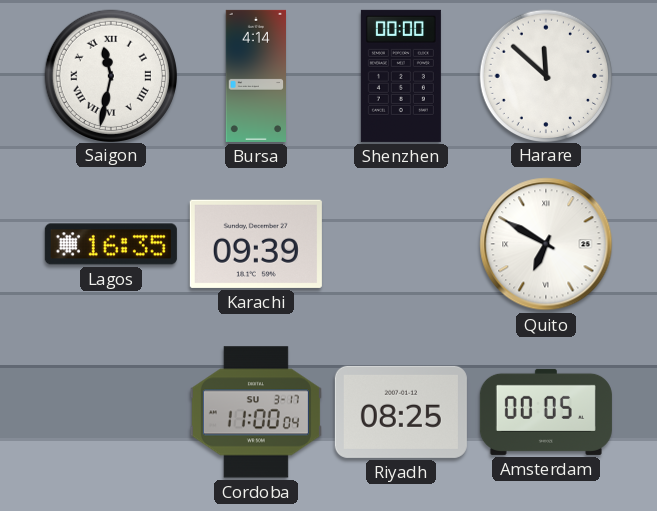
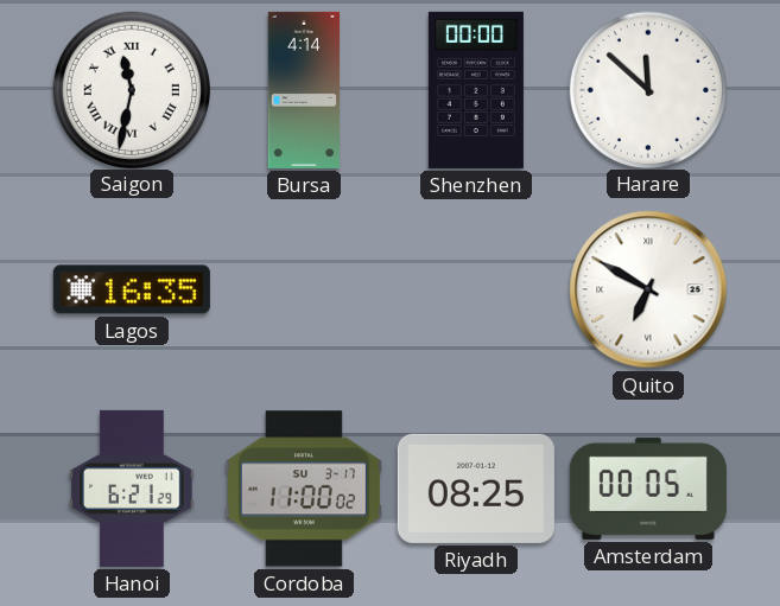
Karachi: 09:39 -> none
Hanoi: none -> 6:21
Cordoba: 11:00:04 -> 11:00:02
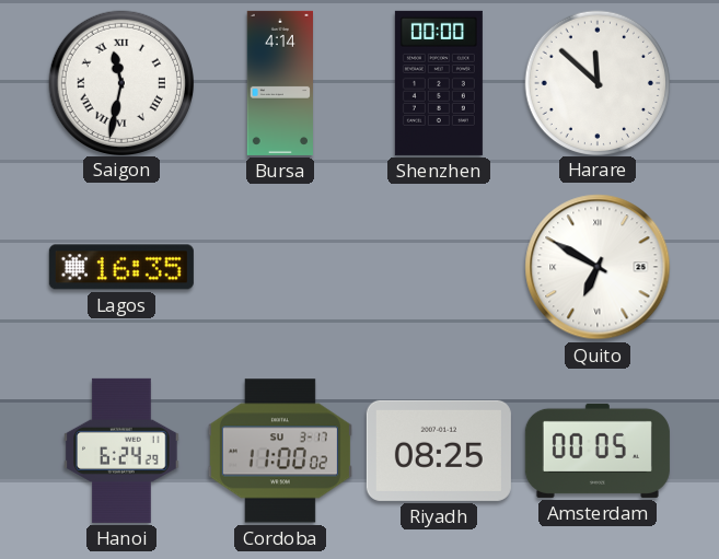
Hanoi: 6:21 -> 6:24
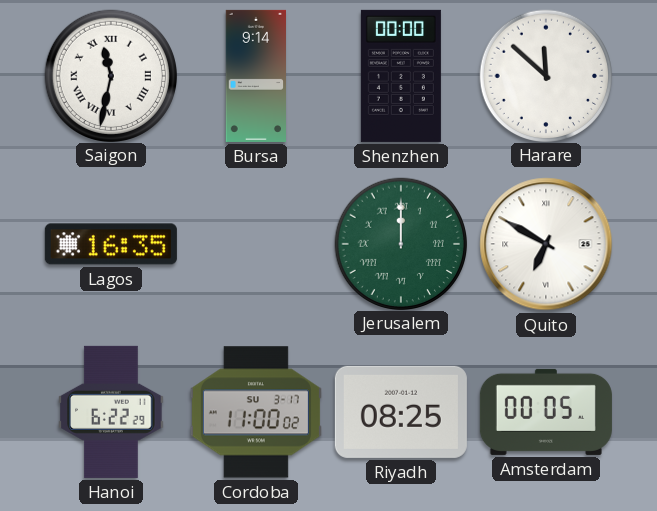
Bursa: 4:14 -> 9:14
Jerusalem: none -> 12:00
Hanoi: 6:24 -> 6:22
